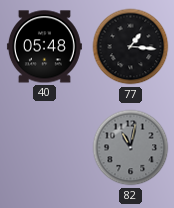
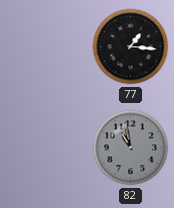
40: 05:48 -> none
82: 11:02 -> 10:58
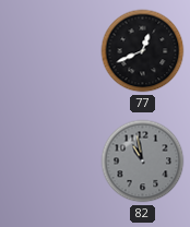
77: 1:16 -> 12:41
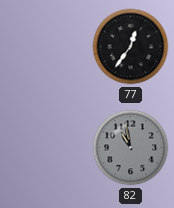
77: 12:41 -> 12:36
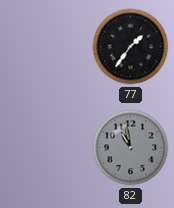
77: 12:36 -> 1:36
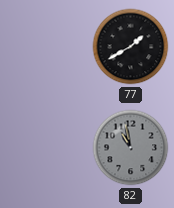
77: 1:36 -> 1:40
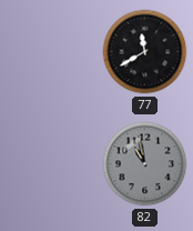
77: 1:40 -> 11:40
